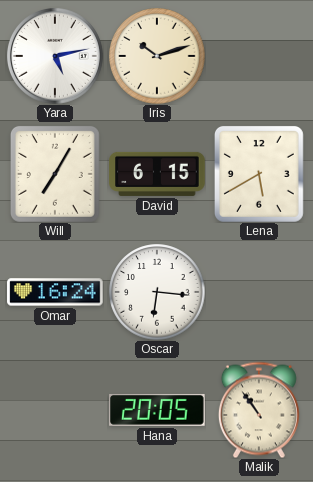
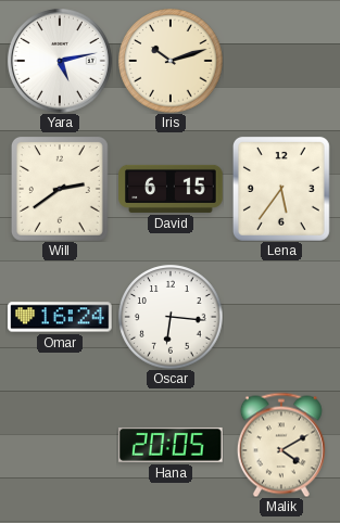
Will: 7:05 -> 2:39
Lena: 5:40 -> 5:36
Malik: 10:54 -> 4:10
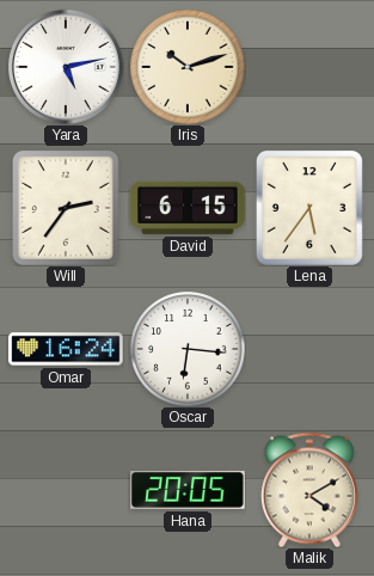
Will: 2:39 -> 2:36
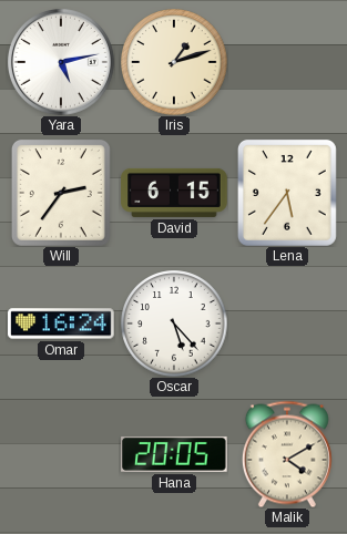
Iris: 10:12 -> 1:12
Oscar: 6:16 -> 5:23
